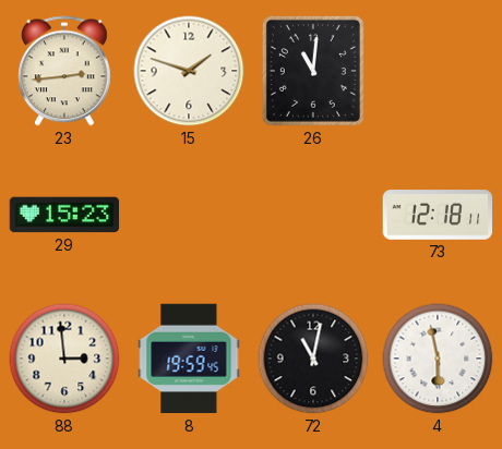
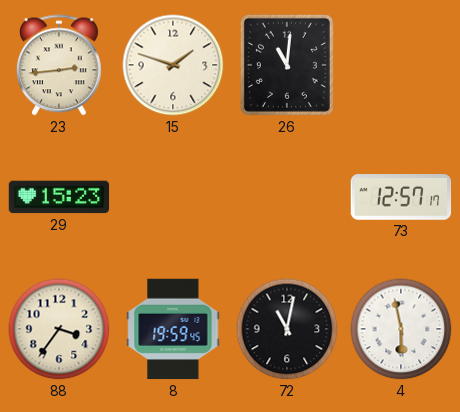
73: 12:18 -> 12:57
88: 2:59 -> 3:36
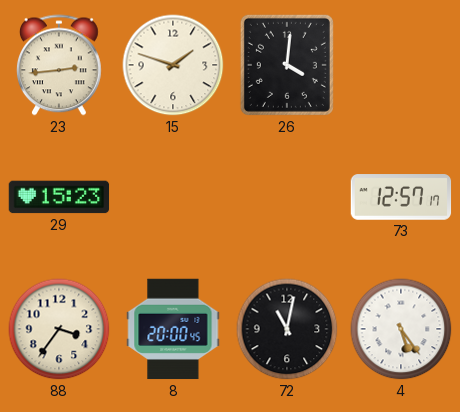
26: 11:01 -> 4:01
8: 19:59 -> 20:00
4: 5:58 -> 5:24
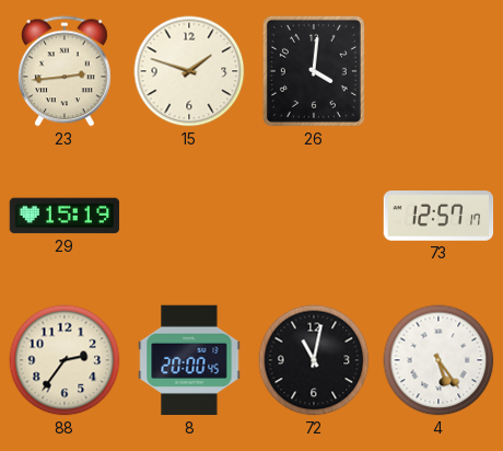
29: 15:23 -> 15:19
88: 3:36 -> 2:36
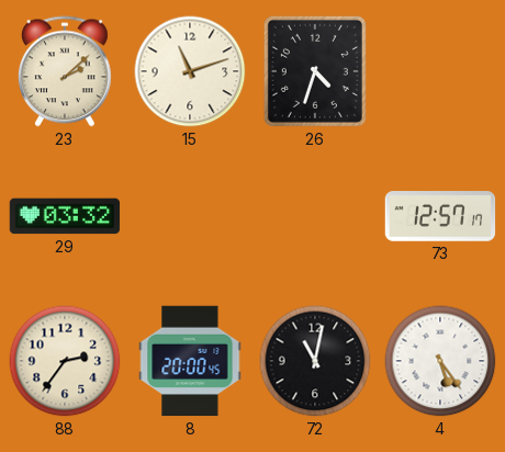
23: 2:44 -> 2:08
15: 1:48 -> 11:12
26: 4:01 -> 4:33
29: 15:19 -> 03:32
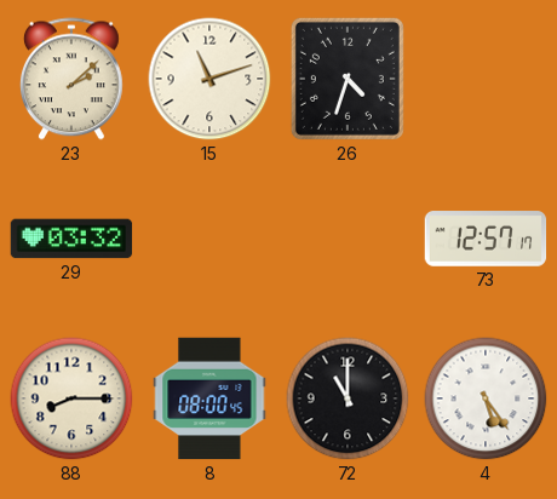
88: 2:36 -> 8:15
8: 20:00 -> 08:00
72: 11:02 -> 11:00
